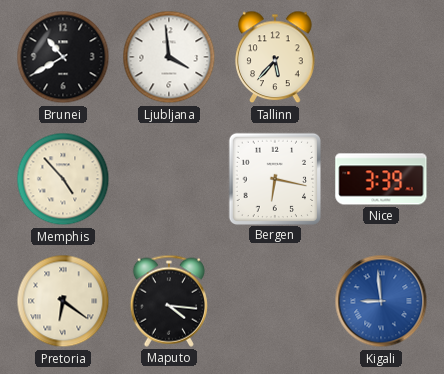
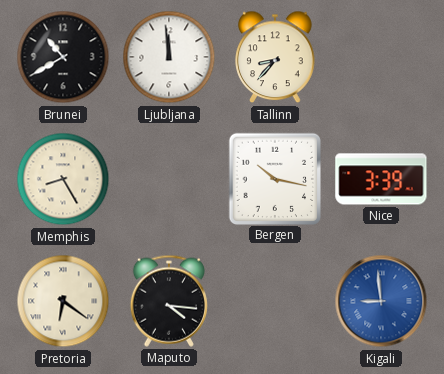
Ljubljana: 3:59 -> 11:59
Tallinn: 5:37 -> 8:37
Memphis: 4:53 -> 8:25
Bergen: 6:17 -> 10:17
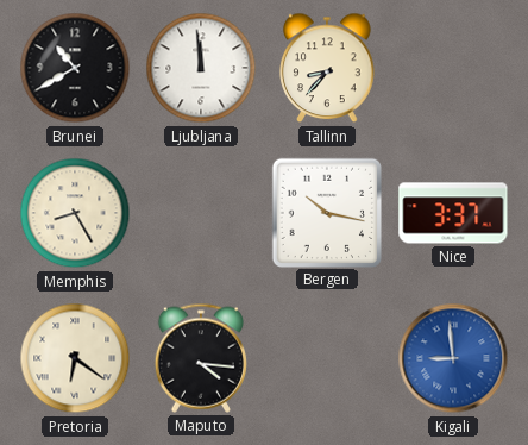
Nice: 3:39 -> 3:37
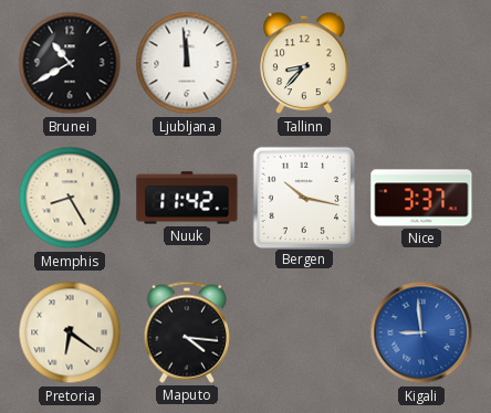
Nuuk: none -> 11:42
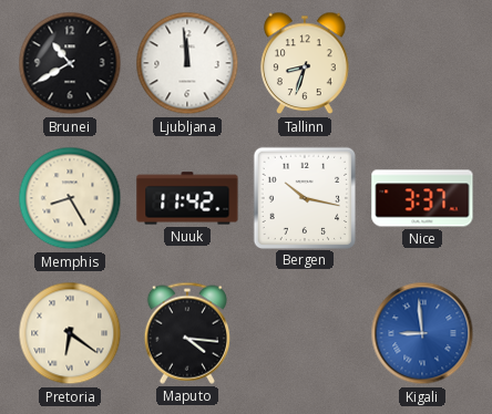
Tallinn: 8:37 -> 8:33
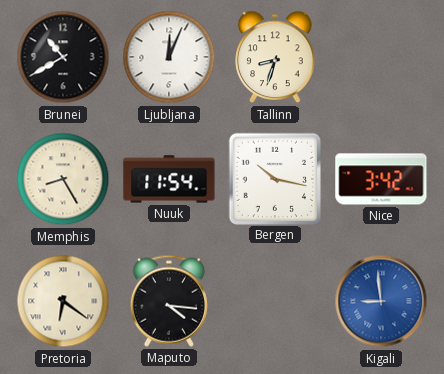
Ljubljana: 11:59 -> 12:04
Nuuk: 11:42 -> 11:54
Nice: 3:37 -> 3:42
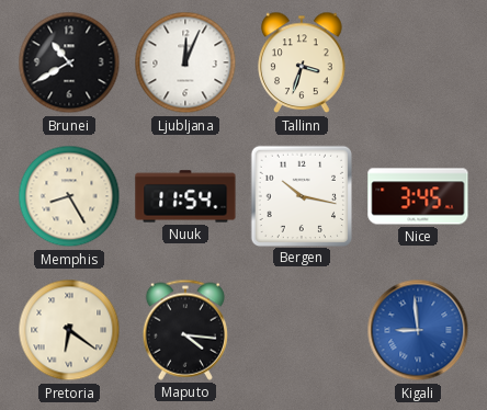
Tallinn: 8:33 -> 3:33
Nice: 3:42 -> 3:45
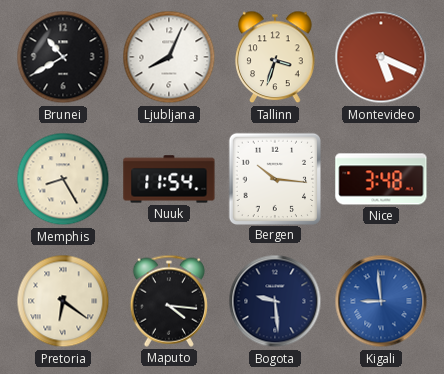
Ljubljana: 12:04 -> 8:04
Montevideo: none -> 5:19
Bergen: 10:17 -> 10:16
Nice: 3:45 -> 3:48
Bogota: none -> 9:29
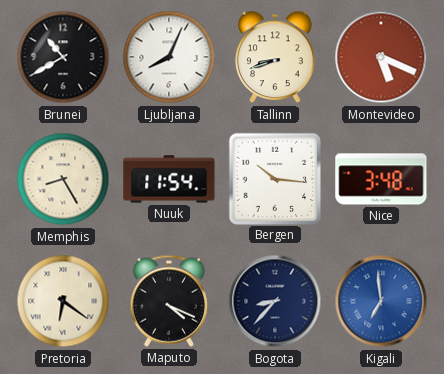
Tallinn: 3:33 -> 8:42
Maputo: 4:16 -> 4:19
Bogota: 9:29 -> 8:37
Kigali: 8:59 -> 6:59
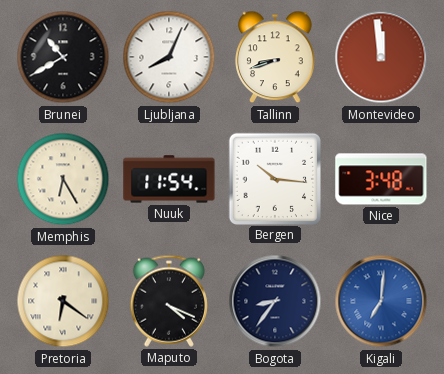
Montevideo: 5:19 -> 11:59
Memphis: 8:25 -> 6:25
Bogota: 8:37 -> 8:36
Kigali: 6:59 -> 7:01
